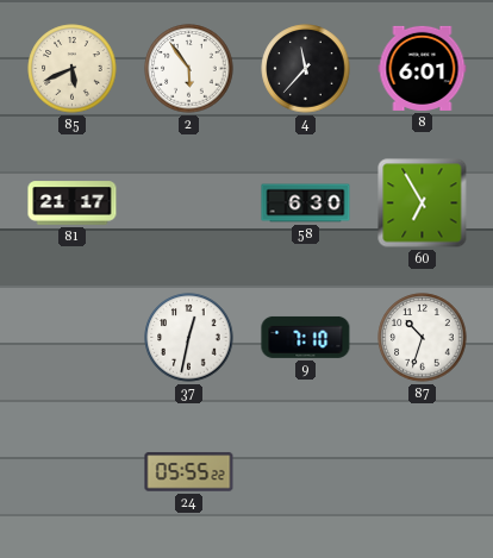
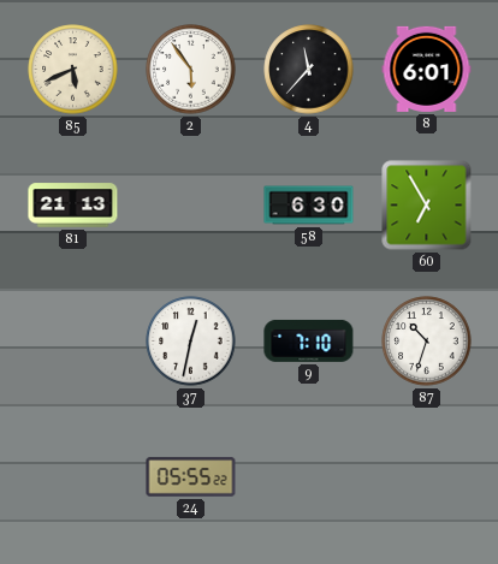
81: 21:17 -> 21:13
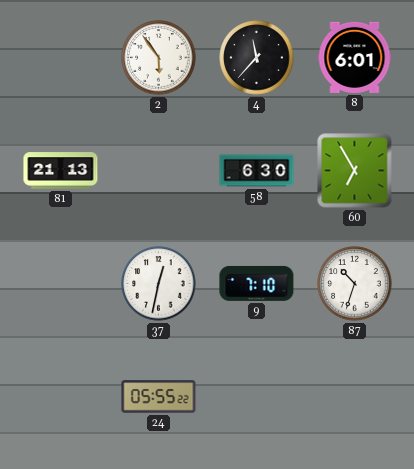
85: 5:41 -> none
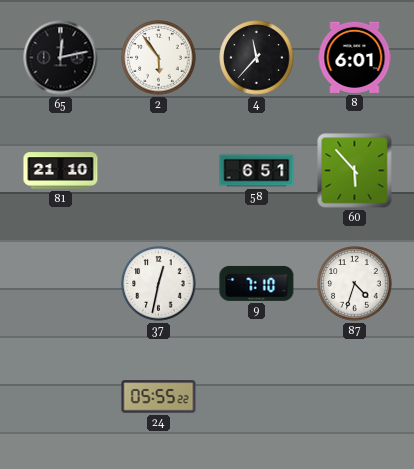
65: none -> 12:13
81: 21:13 -> 21:10
58: 6:30 -> 6:51
60: 6:55 -> 5:53
87: 10:33 -> 4:33
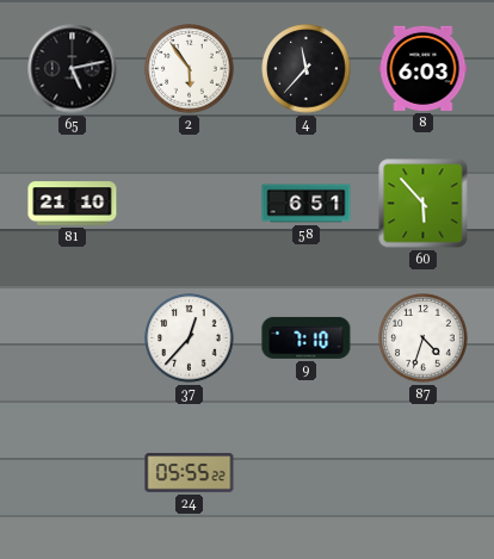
65: 12:13 -> 5:13
8: 6:01 -> 6:03
37: 12:32 -> 12:37
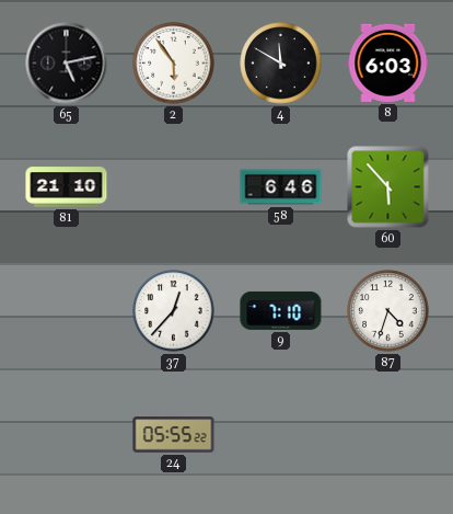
4: 11:37 -> 11:50
58: 6:51 -> 6:46
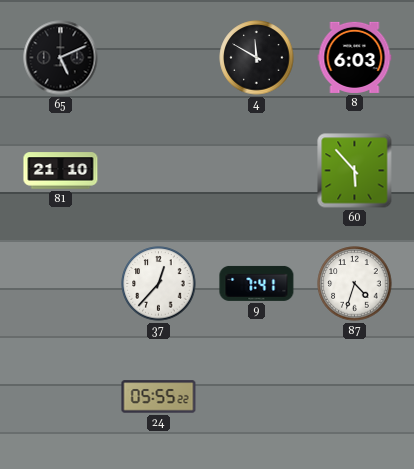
65: 5:13 -> 5:11
2: 5:54 -> none
58: 6:46 -> none
9: 7:10 -> 7:41
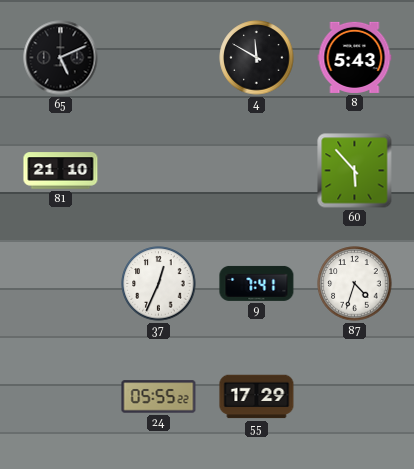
8: 6:03 -> 5:43
37: 12:37 -> 12:34
55: none -> 17:29
